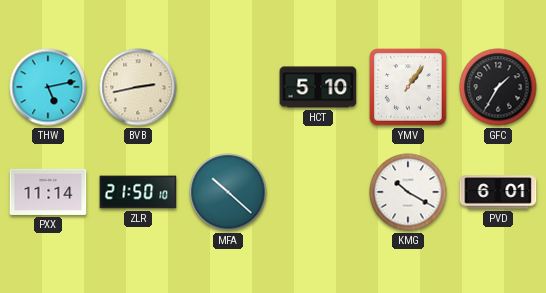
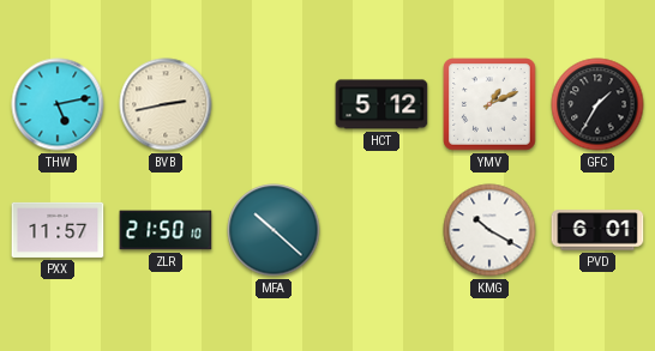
HCT: 5:10 -> 5:12
YMV: 1:06 -> 1:11
PXX: 11:14 -> 11:57
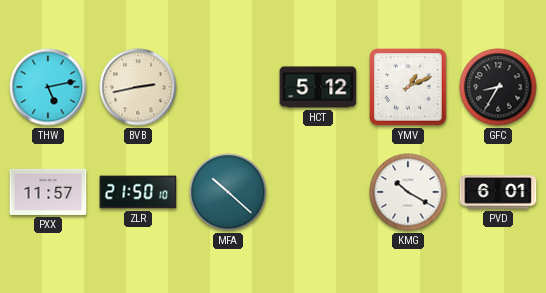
GFC: 1:35 -> 8:35
